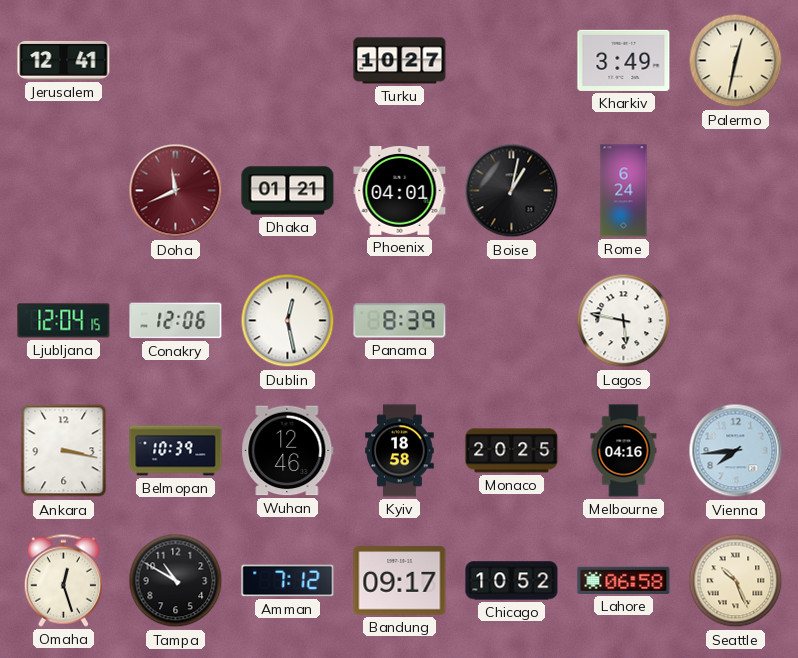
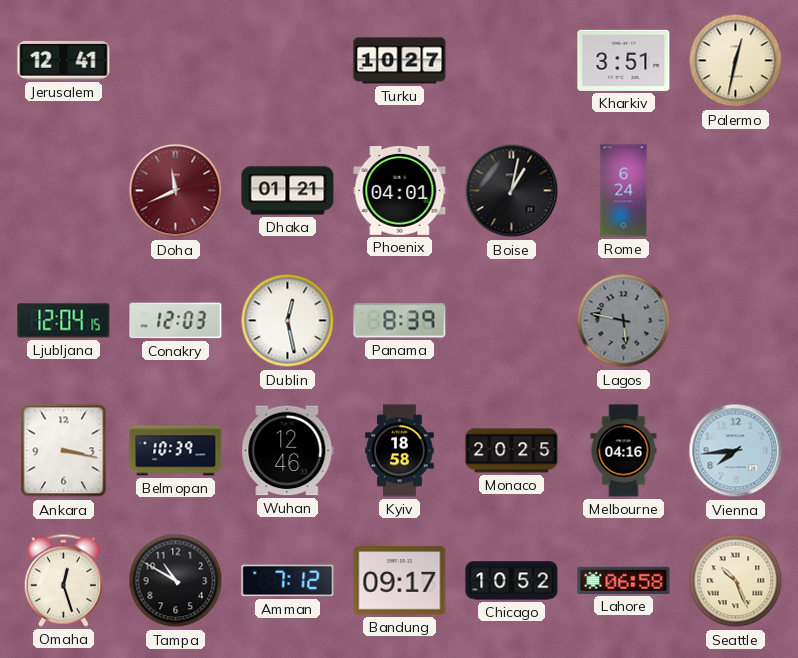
Kharkiv: 3:49 -> 3:51
Conakry: 12:06 -> 12:03
Lagos dial: white -> grey
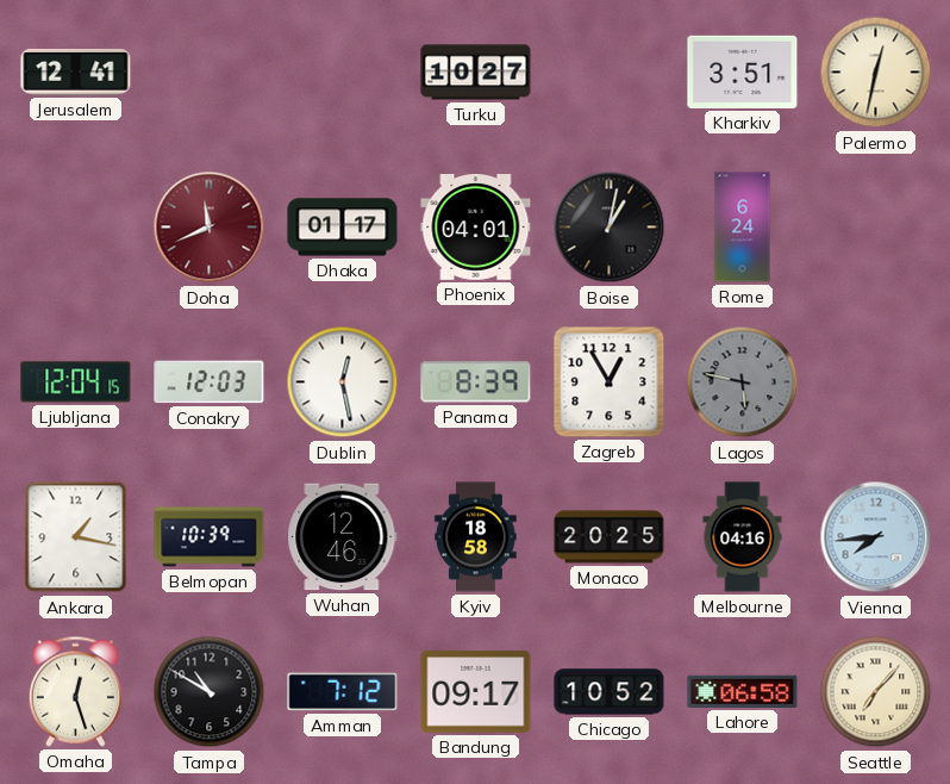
Dhaka: 01:21 -> 01:17
Zagreb: none -> 12:55
Ankara: 3:17 -> 1:17
Seattle: 10:26 -> 7:07
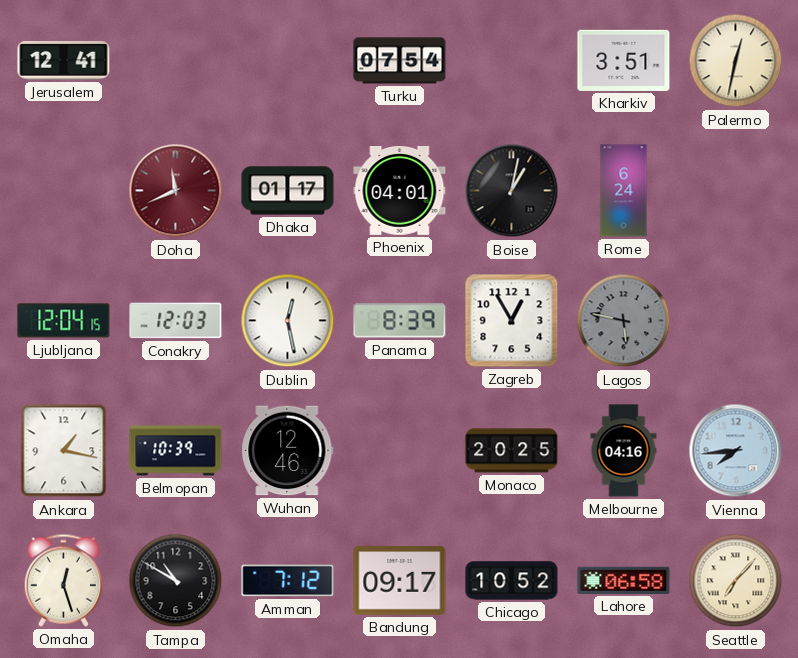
Turku: 10:27 -> 07:54
Kyiv: 18:58 -> none
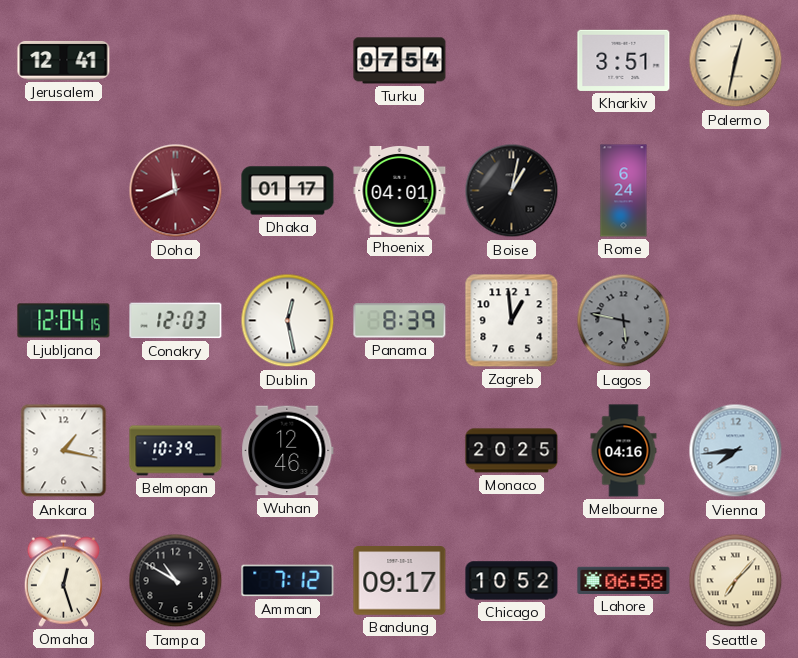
Zagreb: 12:55 -> 12:59
